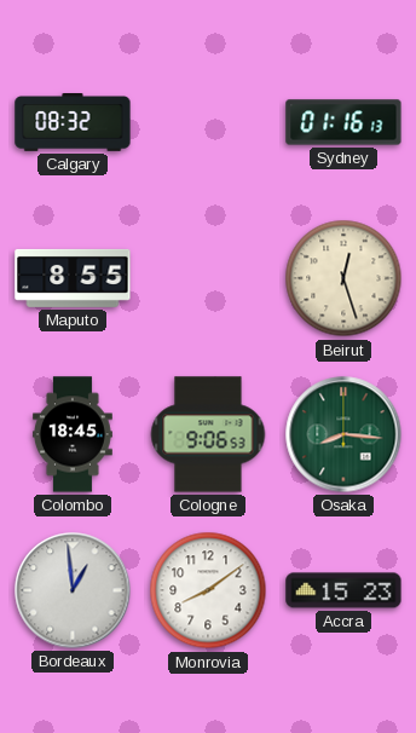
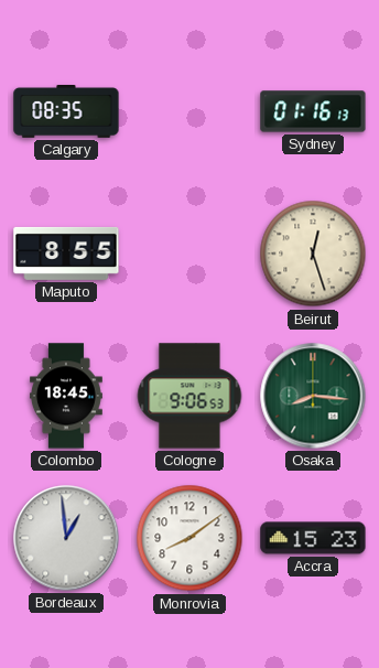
Calgary: 08:32 -> 08:35
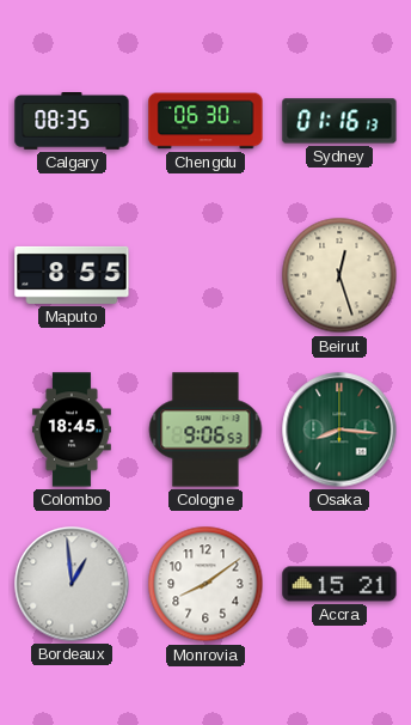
Chengdu: none -> 06:30
Accra: 15:23 -> 15:21
